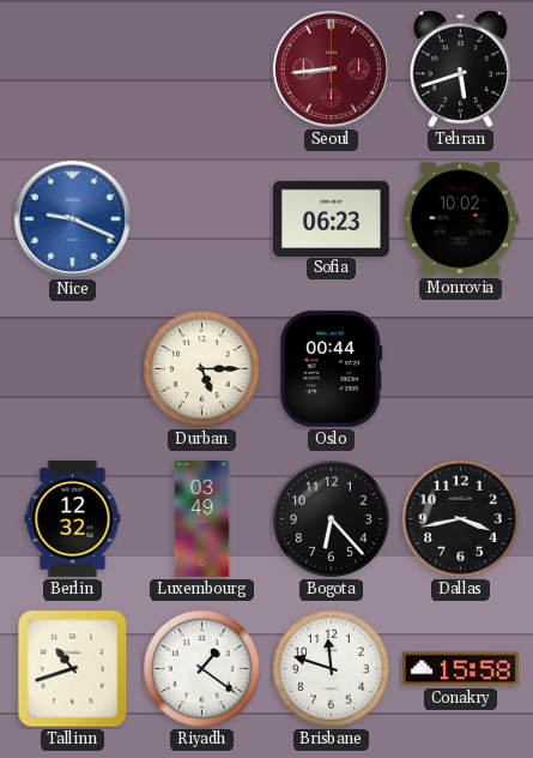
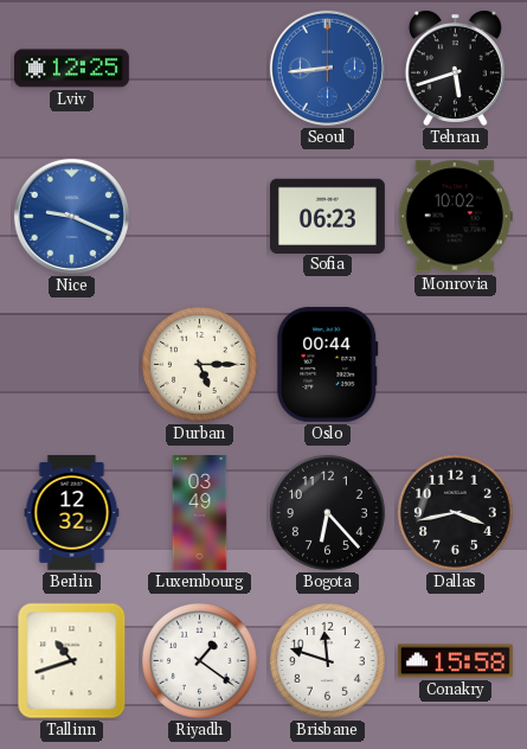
Lviv: none -> 12:25
Seoul dial: burgundy -> blue
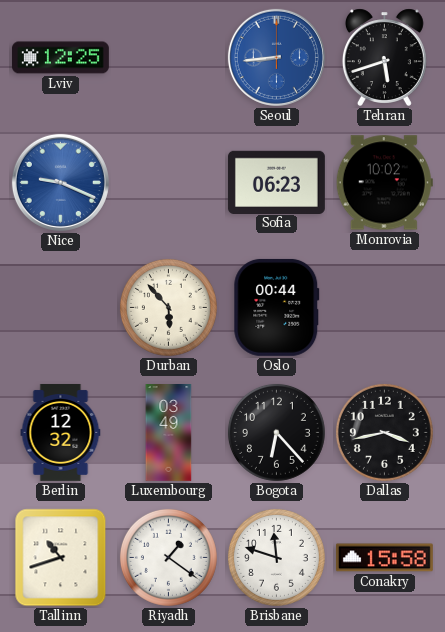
Durban: 5:15 -> 5:53
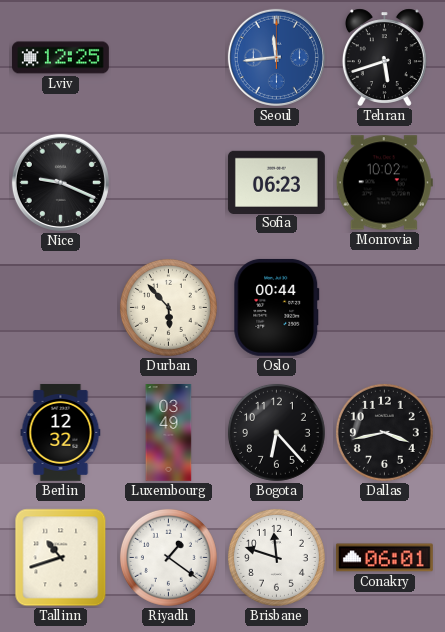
Seoul: 8:44 -> 11:44
Nice dial: blue -> black
Conakry: 15:58 -> 06:01
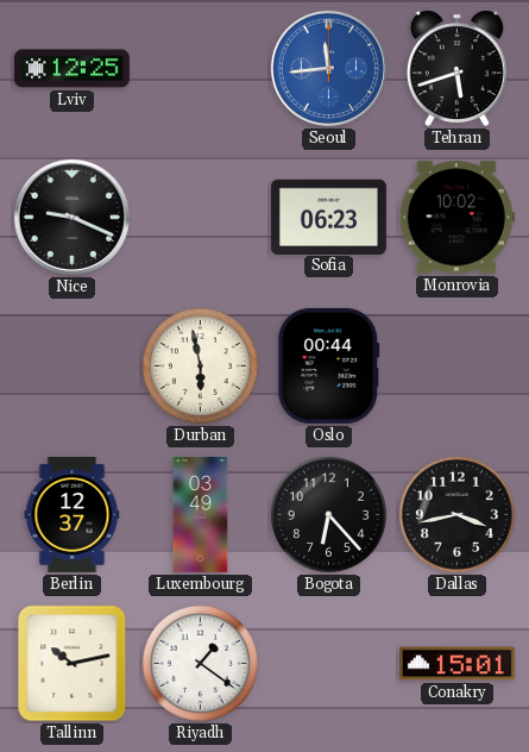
Durban: 5:53 -> 5:58
Berlin: 12:32 -> 12:37
Tallinn: 10:42 -> 10:13
Brisbane: 11:48 -> none
Conakry: 06:01 -> 15:01
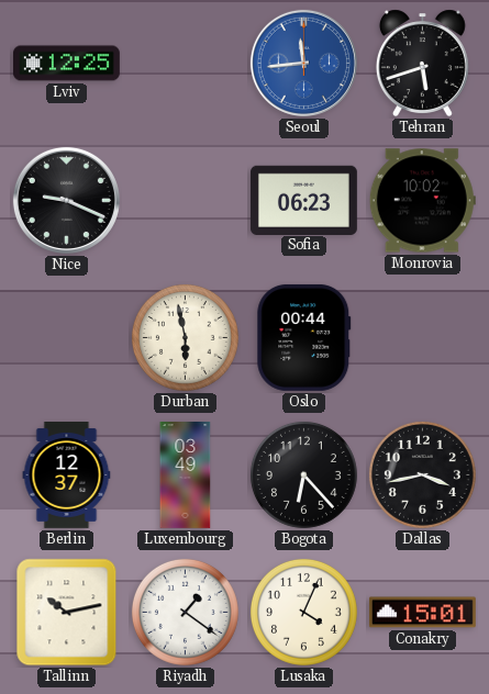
Lusaka: none -> 4:04
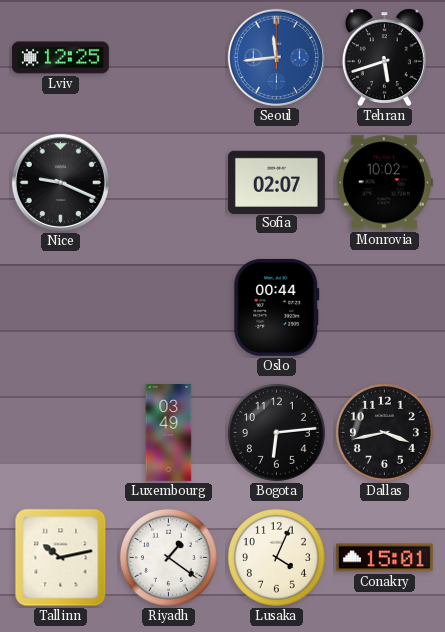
Sofia: 06:23 -> 02:07
Durban: 5:58 -> none
Berlin: 12:37 -> none
Bogota: 6:23 -> 6:14
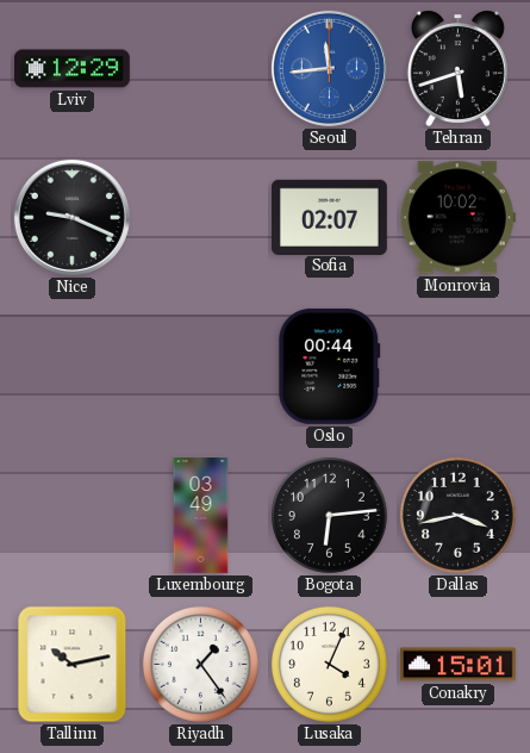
Lviv: 12:25 -> 12:29
Riyadh: 1:21 -> 1:24
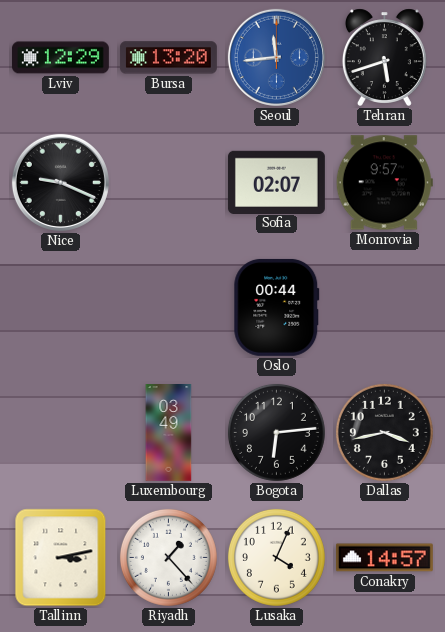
Bursa: none -> 13:20
Monrovia: 10:02 -> 9:57
Tallinn: 10:13 -> 3:13
Riyadh: 1:24 -> 1:23
Conakry: 15:01 -> 14:57
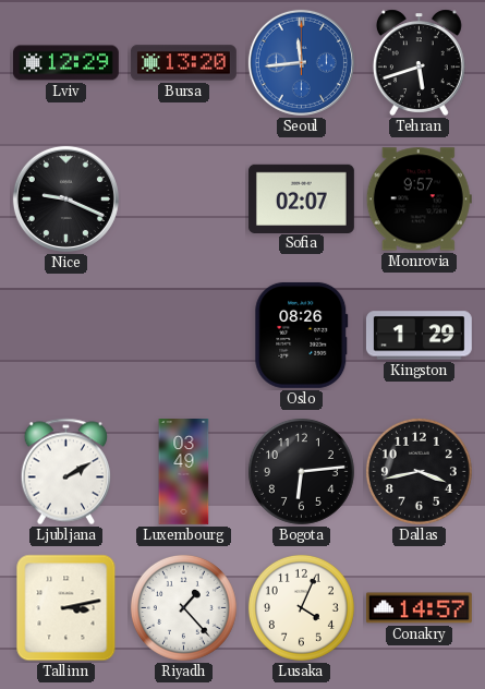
Oslo: 00:44 -> 08:26
Kingston: none -> 1:29
Ljubljana: none -> 2:10
